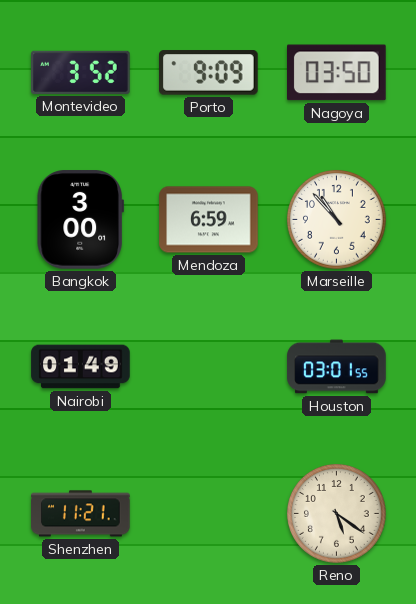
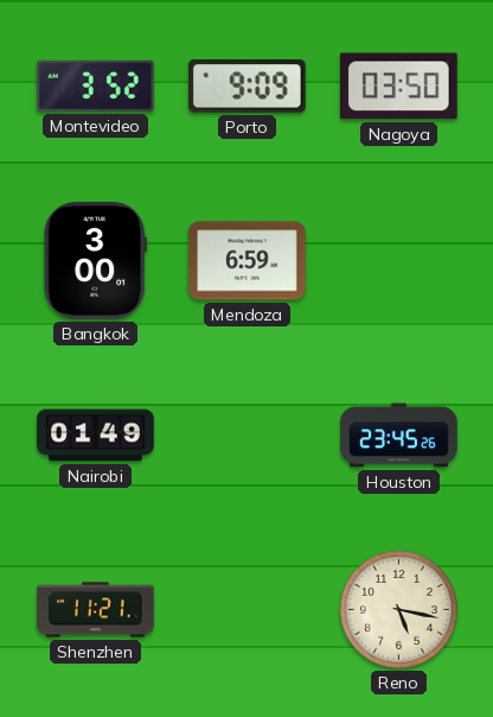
Marseille: 10:53 -> none
Houston: 03:01 -> 23:45
Reno: 5:21 -> 5:17
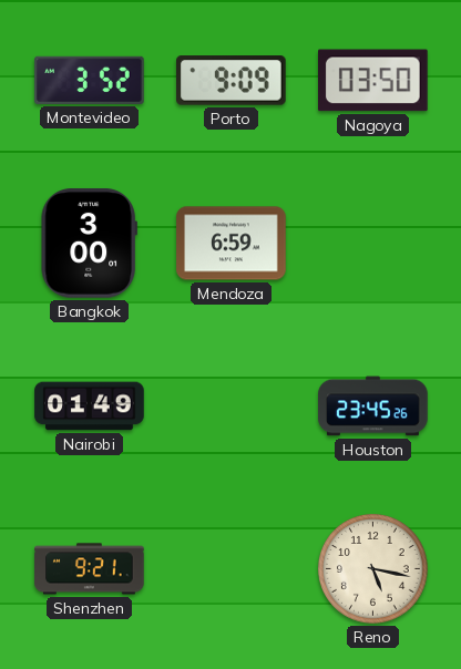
Shenzhen: 11:21 -> 9:21
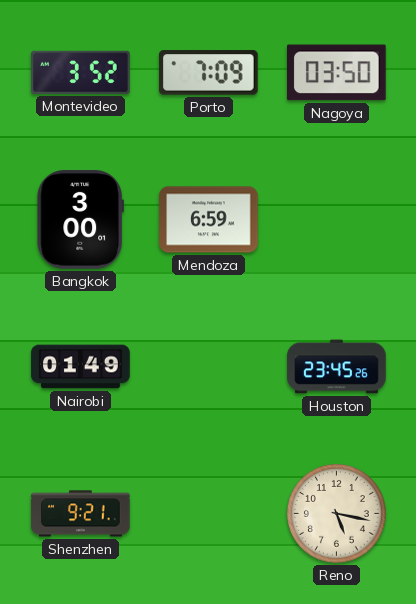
Porto: 9:09 -> 7:09
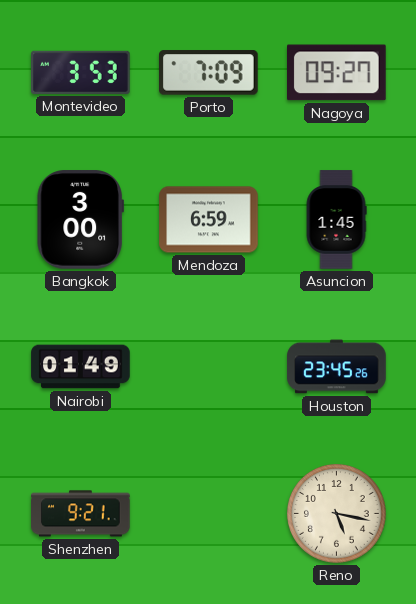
Montevideo: 3:52 -> 3:53
Nagoya: 03:50 -> 09:27
Asuncion: none -> 1:45
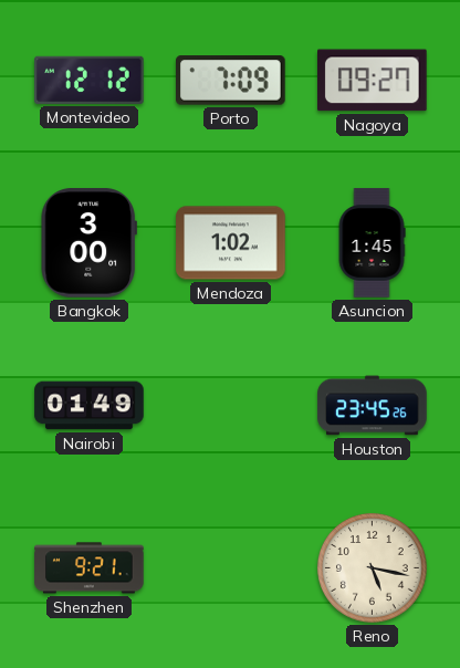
Montevideo: 3:53 -> 12:12
Mendoza: 6:59 -> 1:02
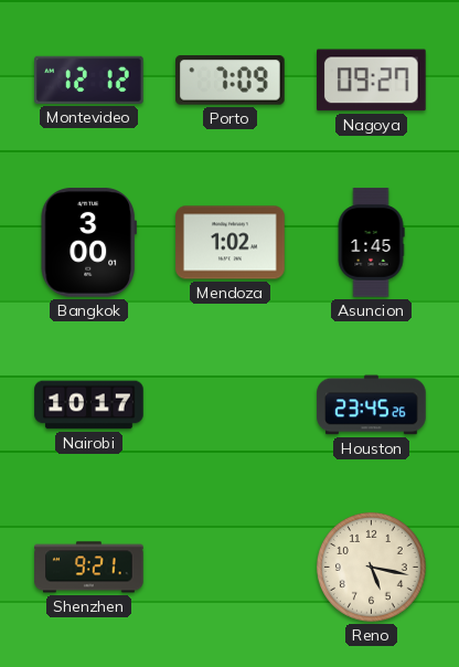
Nairobi: 01:49 -> 10:17
